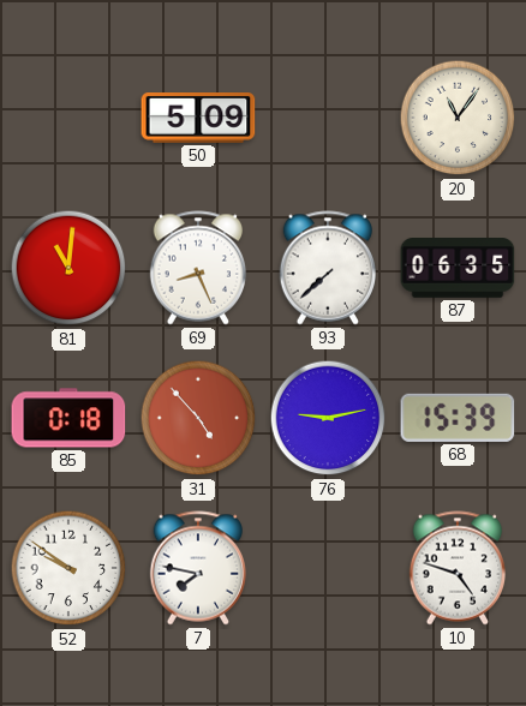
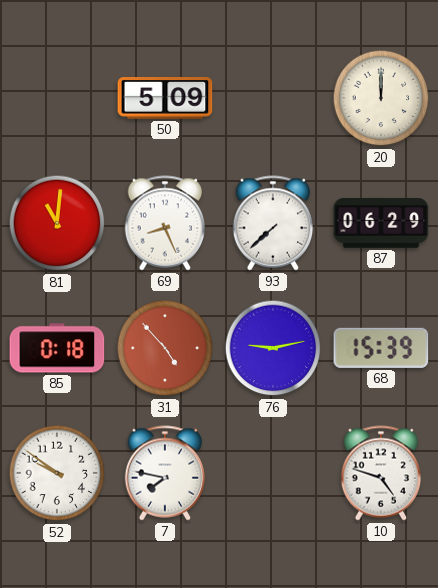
20: 11:06 -> 12:00
87: 06:35 -> 06:29
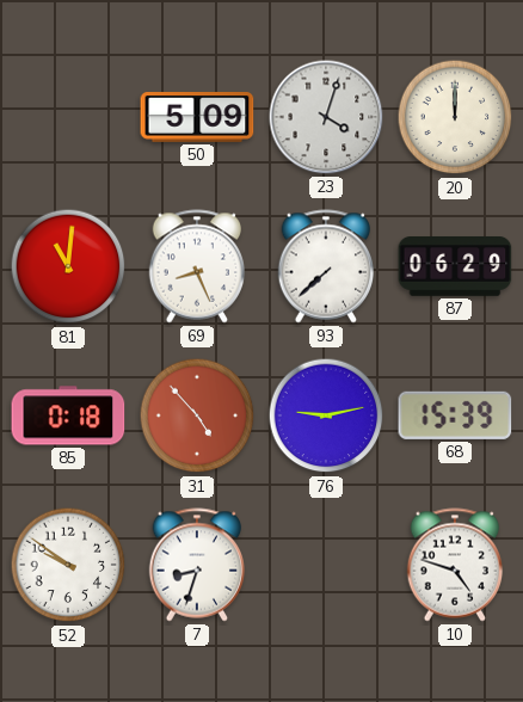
23: none -> 4:03
7: 7:47 -> 8:33
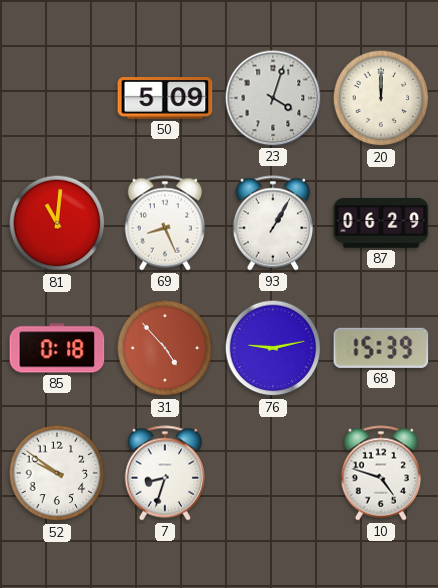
93: 7:38 -> 1:05
